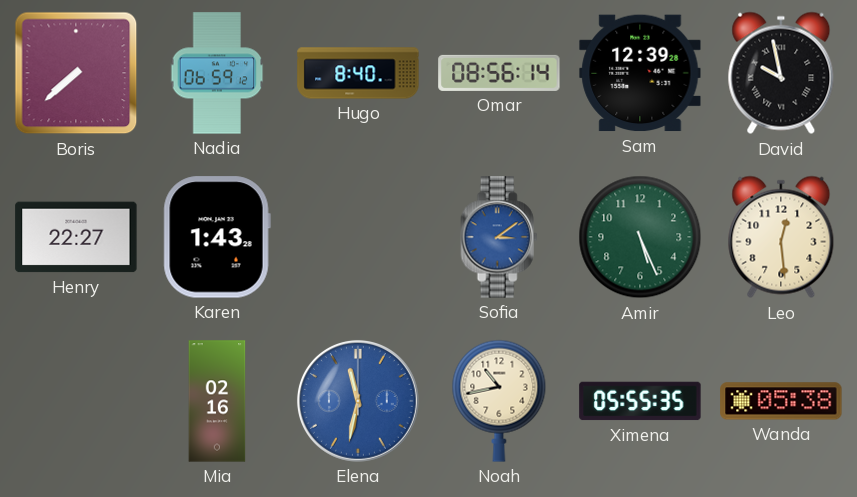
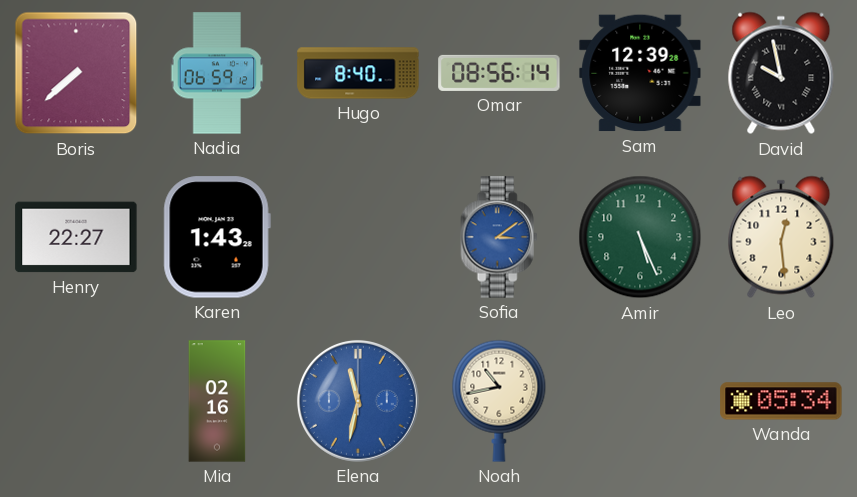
Ximena: 05:55 -> none
Wanda: 05:38 -> 05:34
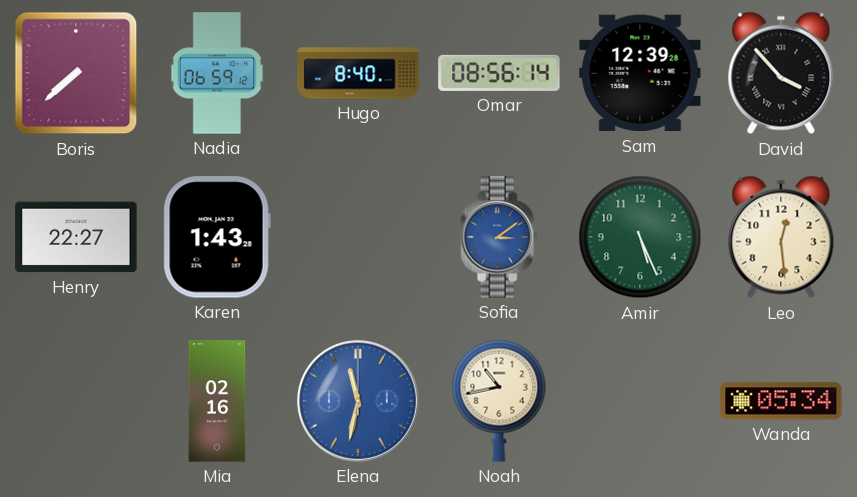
David: 9:58 -> 3:53
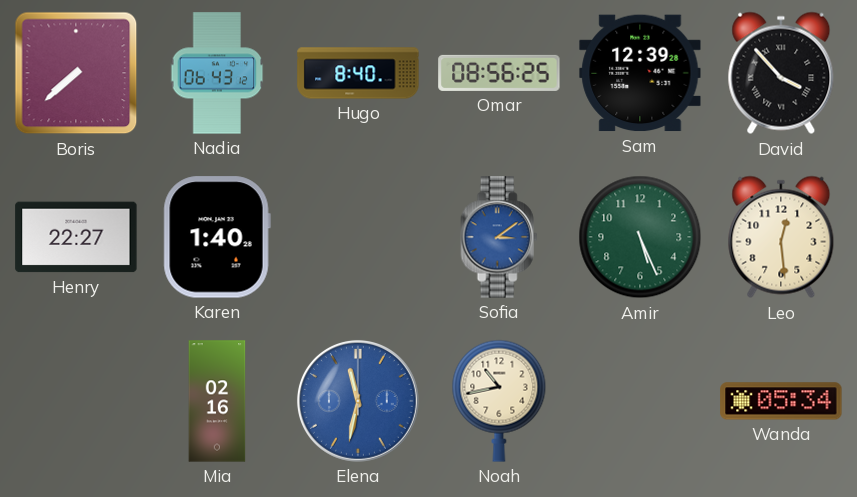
Nadia: 06:59 -> 06:43
Omar: 08:56:14 -> 08:56:25
Karen: 1:43 -> 1:40
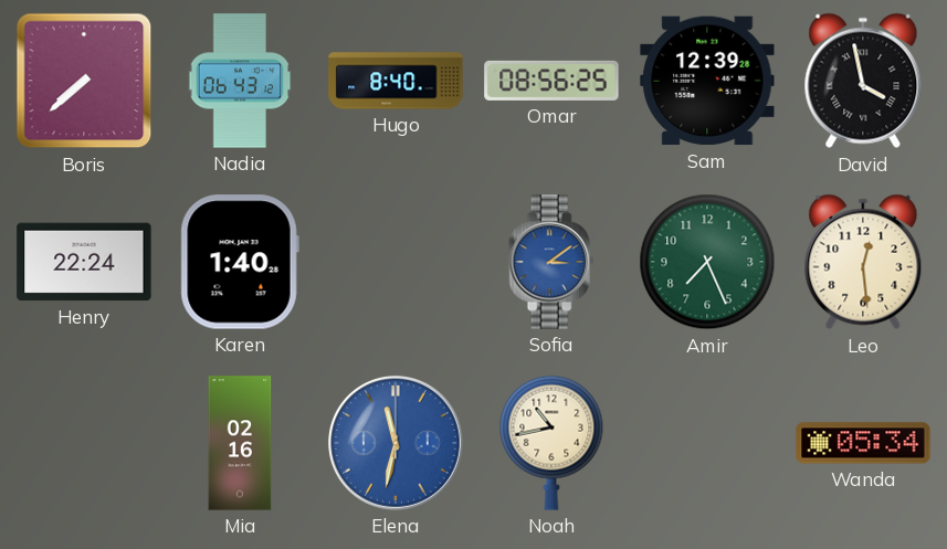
David: 3:53 -> 3:58
Henry: 22:27 -> 22:24
Amir: 5:26 -> 7:26
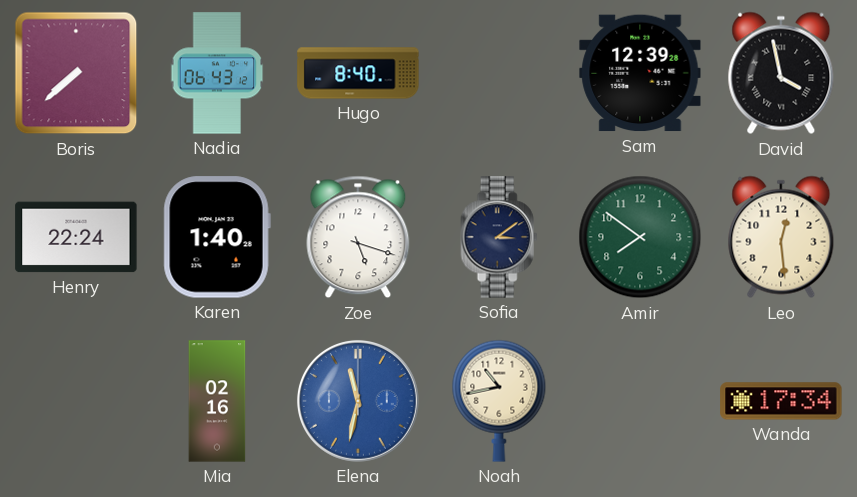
Omar: 08:56 -> none
Zoe: none -> 5:18
Sofia dial: blue -> navy
Amir: 7:26 -> 7:51
Wanda: 05:34 -> 17:34
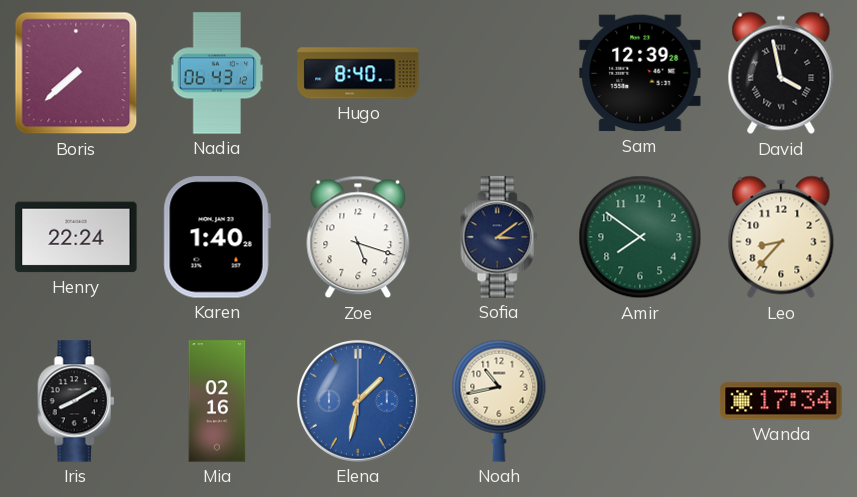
Leo: 12:29 -> 8:37
Iris: none -> 8:10
Elena: 11:32 -> 1:32
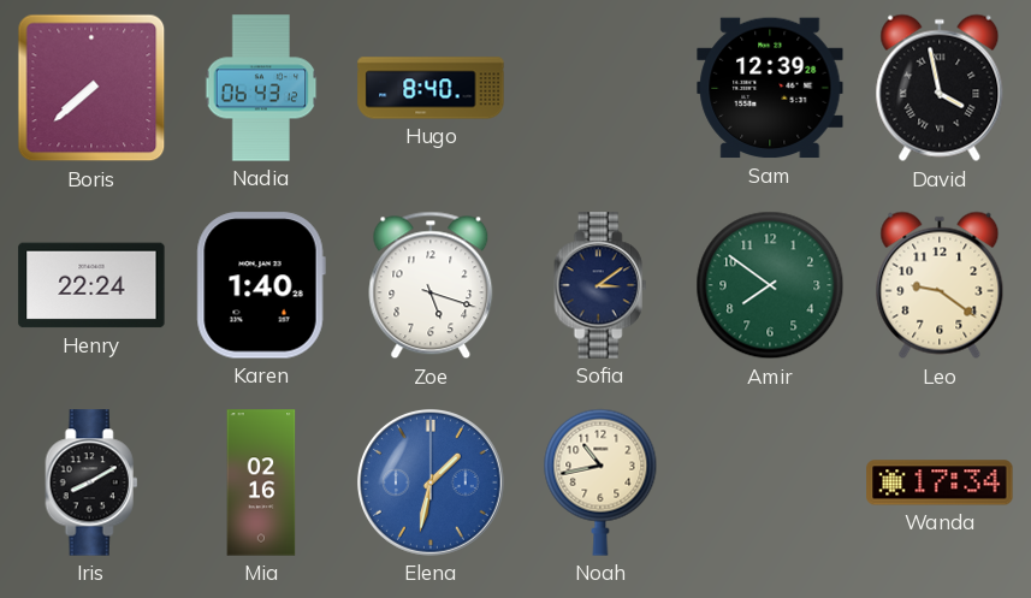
Leo: 8:37 -> 9:21
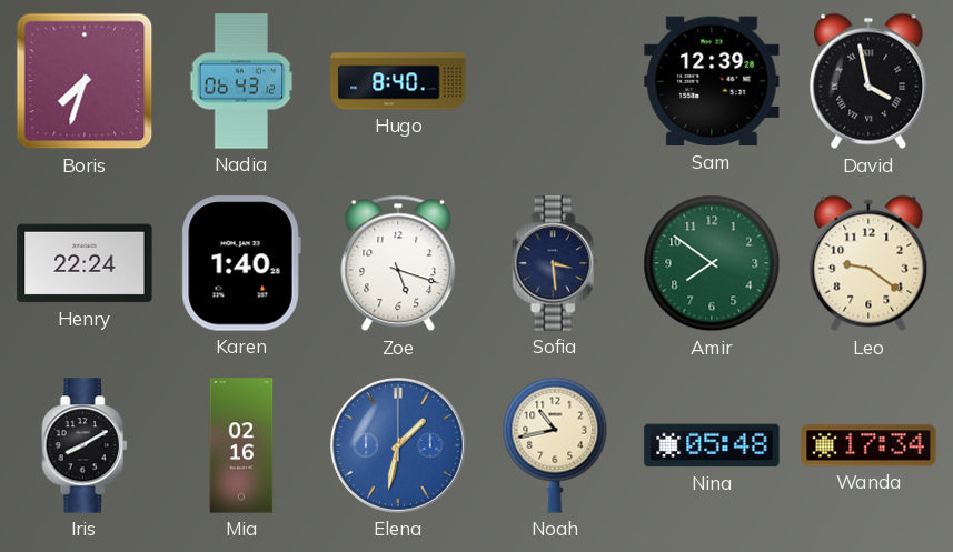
Boris: 7:38 -> 7:33
Sofia: 3:09 -> 3:29
Nina: none -> 05:48
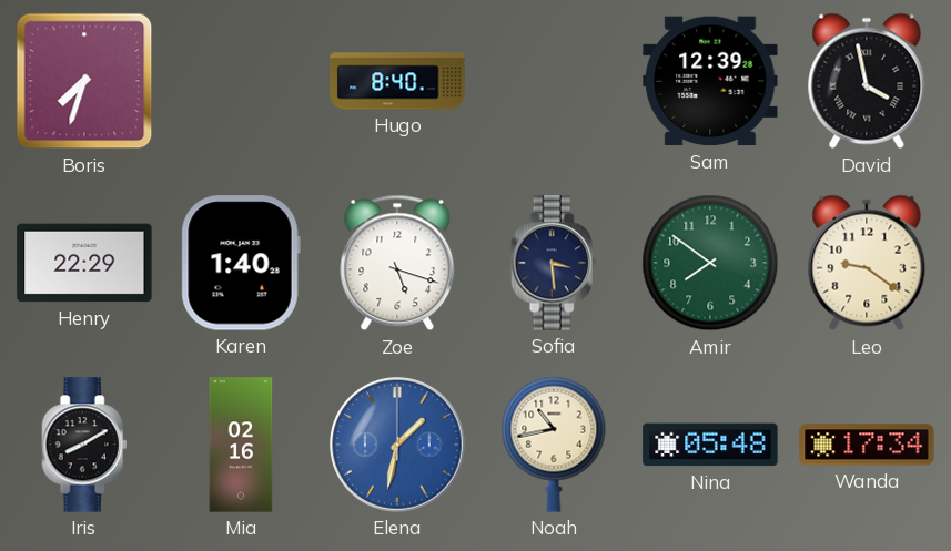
Nadia: 06:43 -> none
Henry: 22:24 -> 22:29
